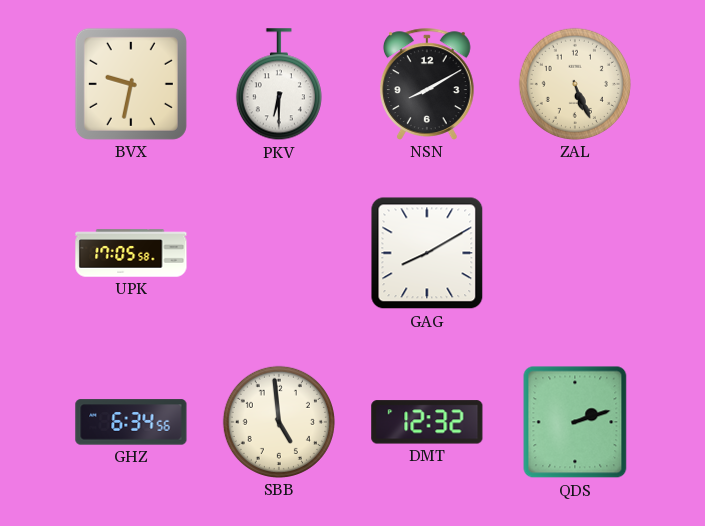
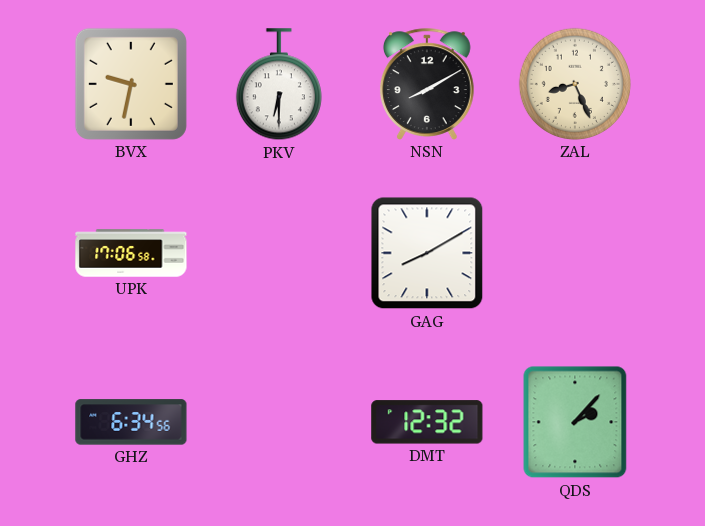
ZAL: 5:26 -> 8:26
UPK: 17:05 -> 17:06
SBB: 4:59 -> none
QDS: 2:12 -> 2:07
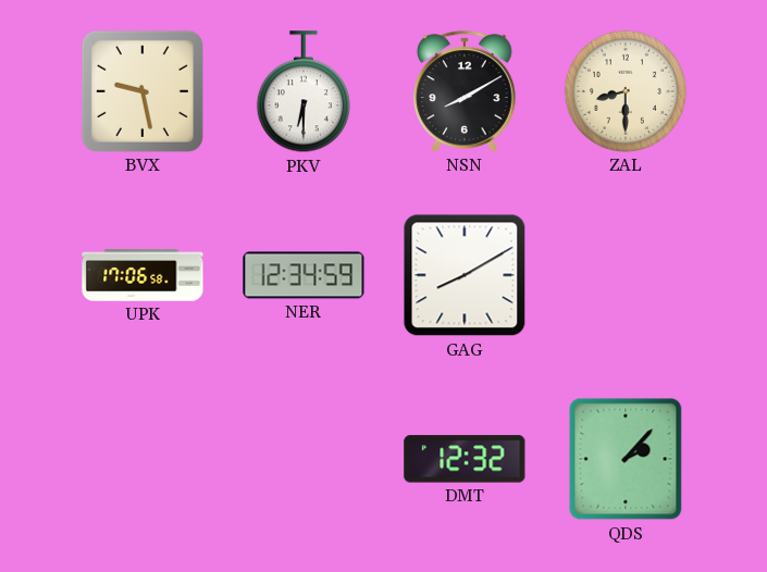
BVX: 9:32 -> 9:28
ZAL: 8:26 -> 8:30
NER: none -> 12:34
GHZ: 6:34 -> none
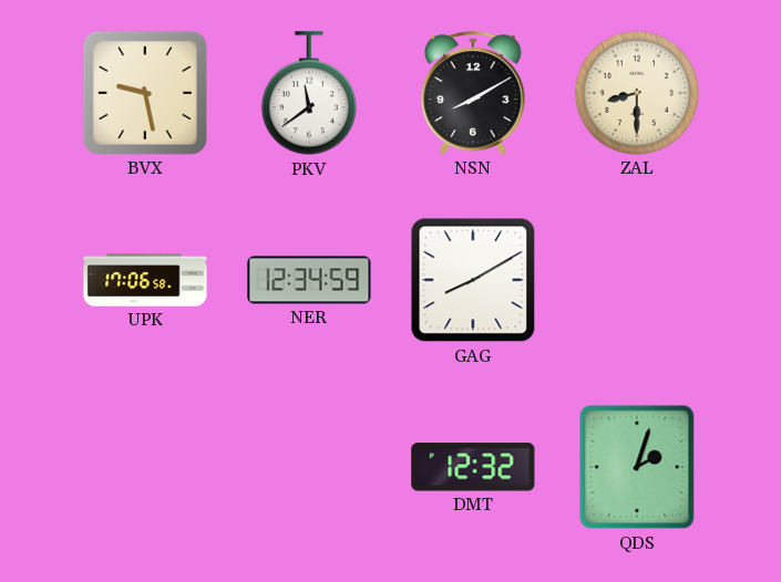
PKV: 6:30 -> 11:39
QDS: 2:07 -> 2:03
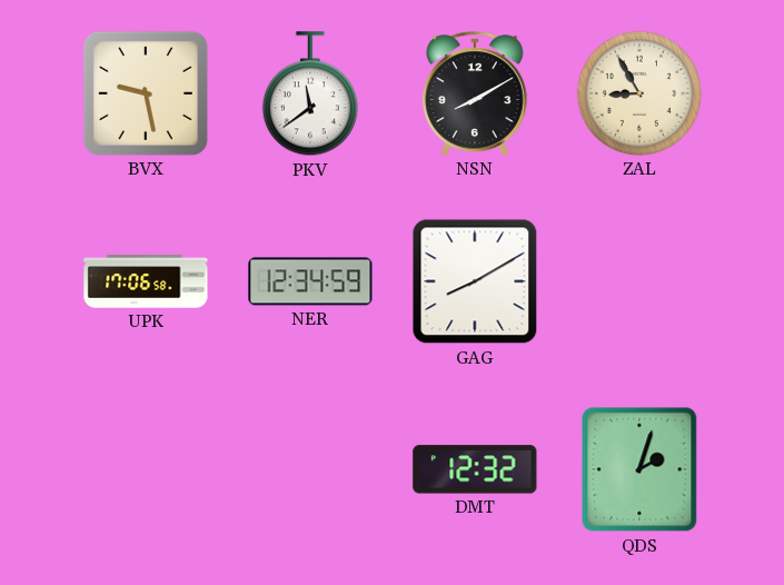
ZAL: 8:30 -> 8:55
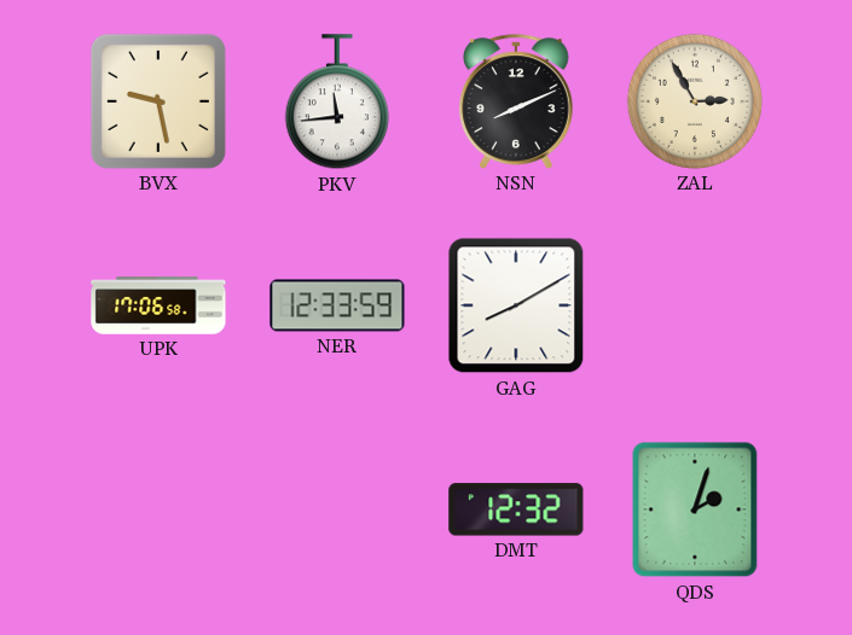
PKV: 11:39 -> 11:44
NSN: 8:10 -> 8:11
ZAL: 8:55 -> 2:55
NER: 12:34 -> 12:33
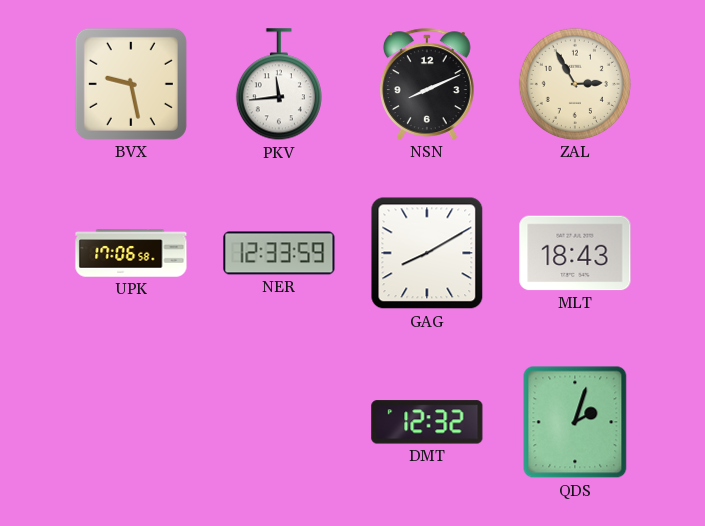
MLT: none -> 18:43
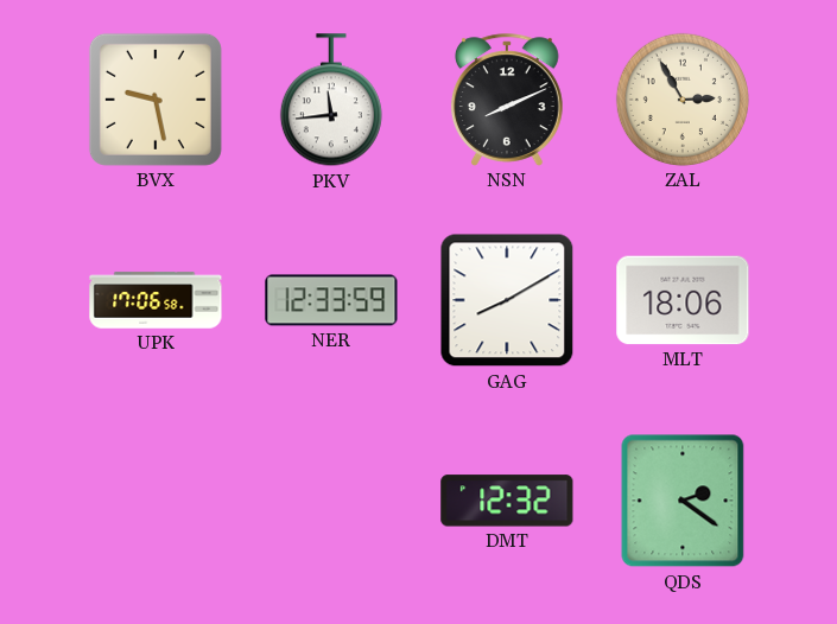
MLT: 18:43 -> 18:06
QDS: 2:03 -> 2:21
